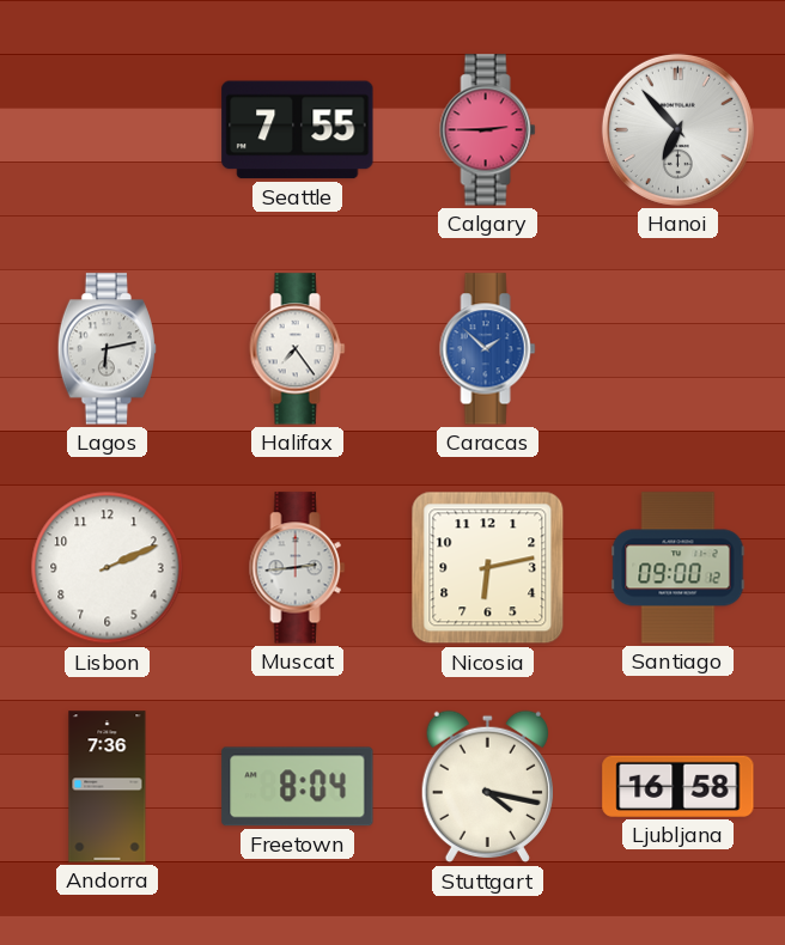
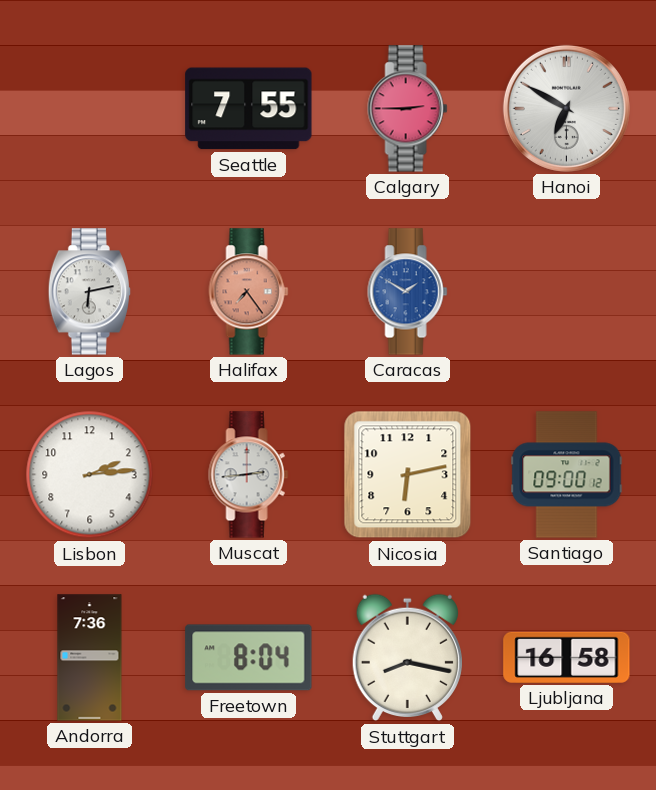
Hanoi: 6:53 -> 6:50
Halifax dial: white -> salmon
Caracas: 1:52 -> 1:50
Lisbon: 2:11 -> 2:14
Stuttgart: 4:17 -> 8:17
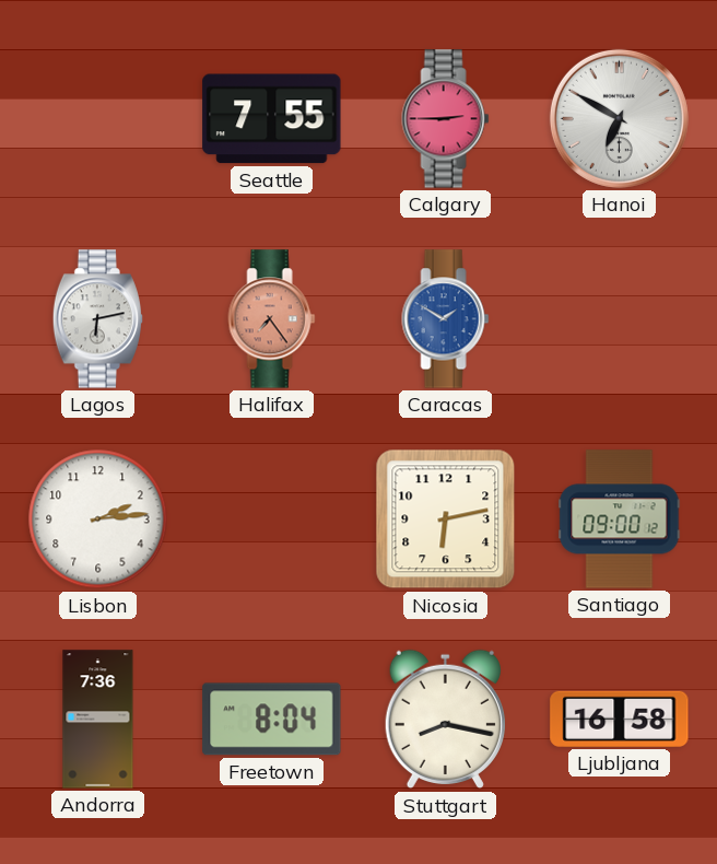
Muscat: 2:44 -> none
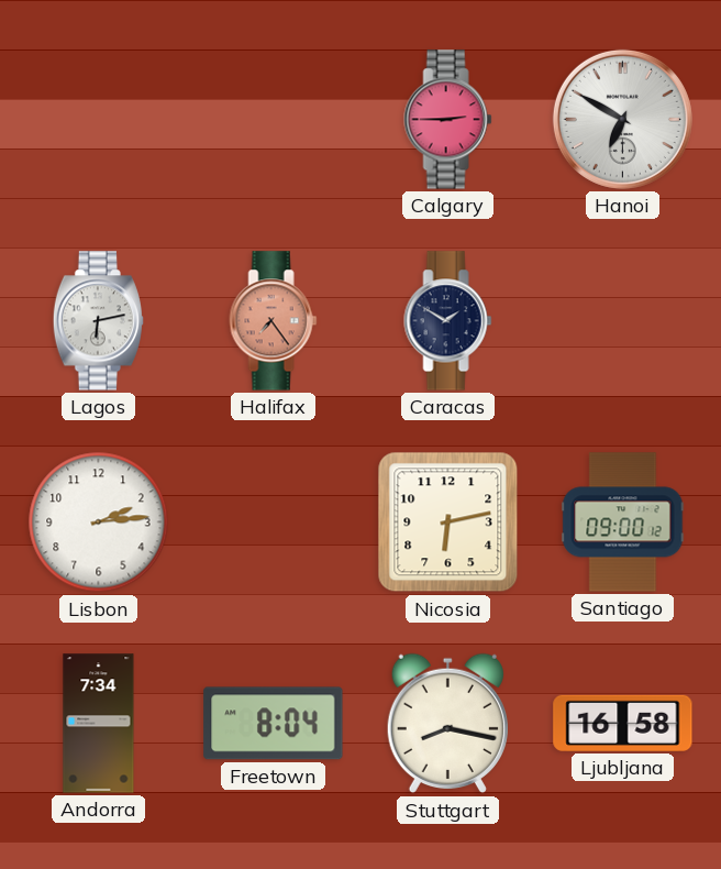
Seattle: 7:55 -> none
Caracas dial: blue -> navy
Andorra: 7:36 -> 7:34
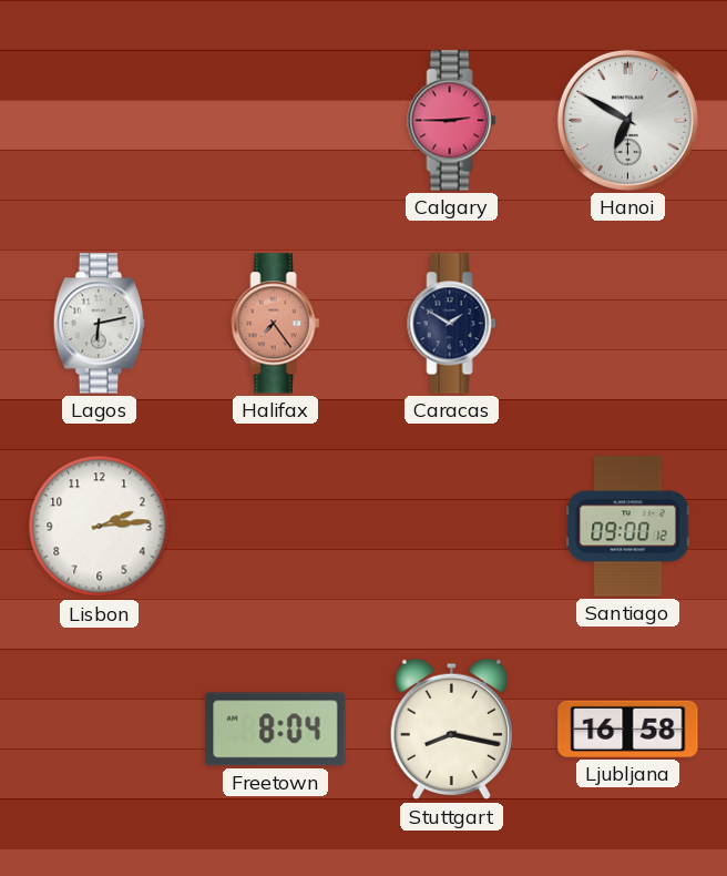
Nicosia: 6:13 -> none
Andorra: 7:34 -> none
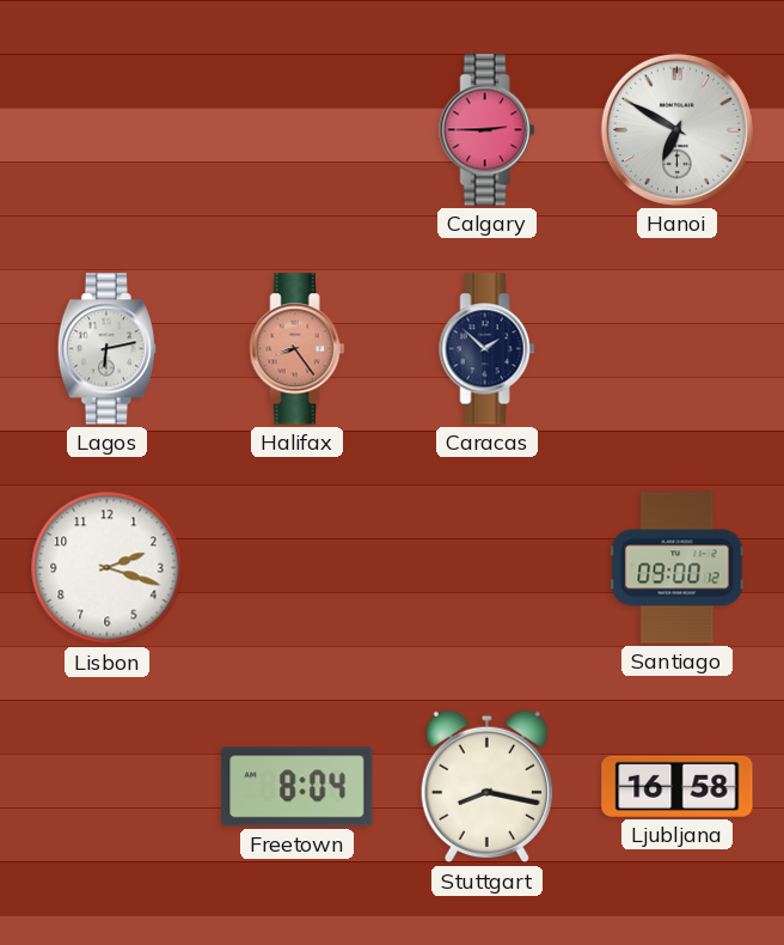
Halifax: 7:24 -> 8:24
Caracas: 1:50 -> 1:52
Lisbon: 2:14 -> 2:18
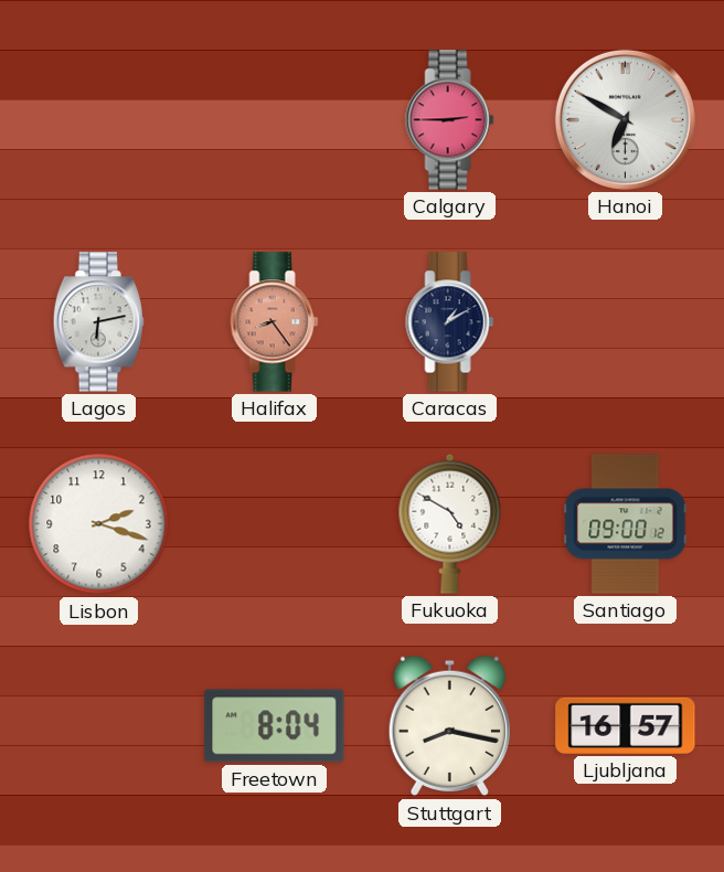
Caracas: 1:52 -> 1:10
Fukuoka: none -> 4:50
Ljubljana: 16:58 -> 16:57
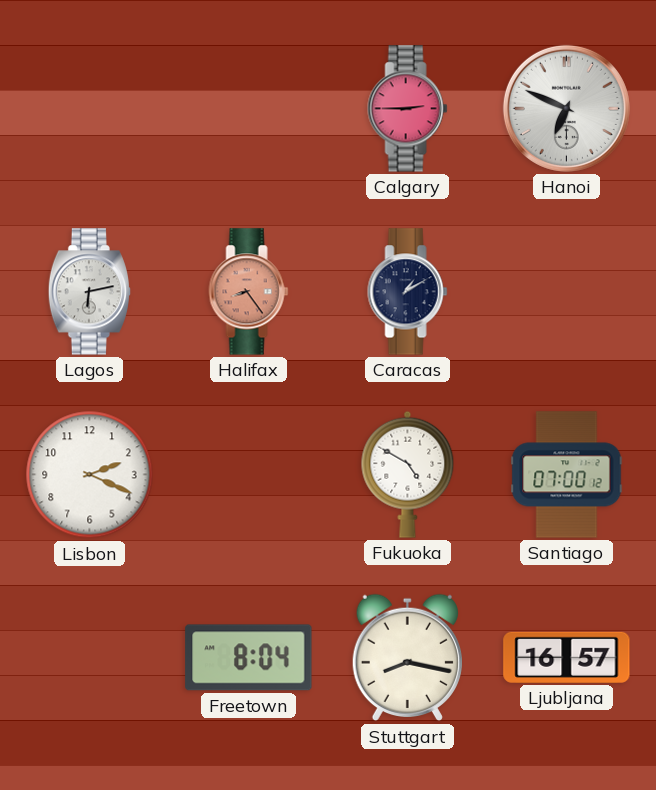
Hanoi: 6:50 -> 6:49
Lisbon: 2:18 -> 2:19
Santiago: 09:00 -> 07:00
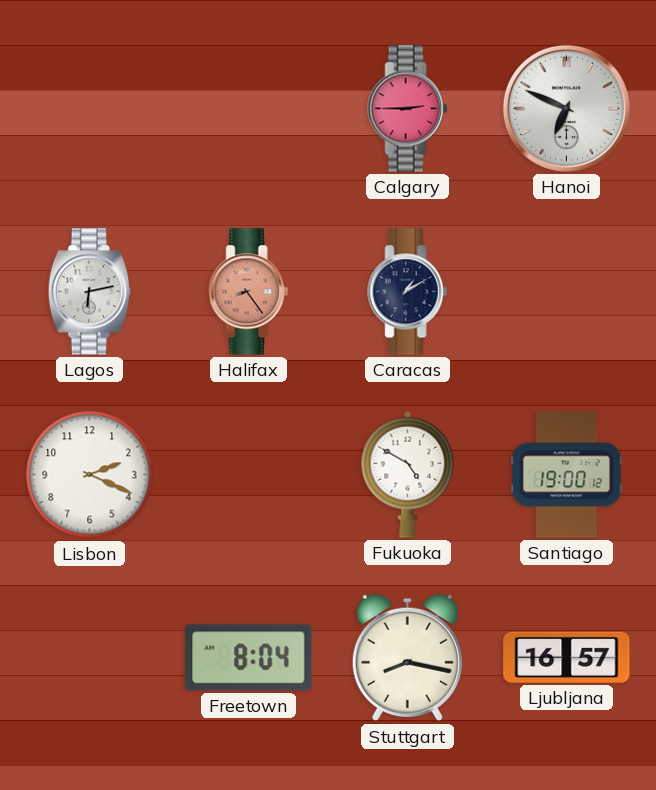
Santiago: 07:00 -> 19:00
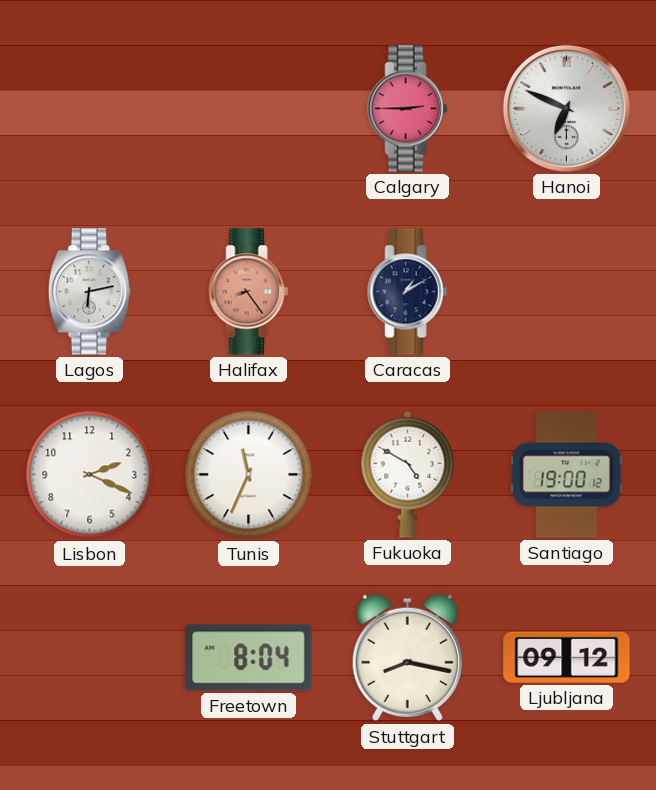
Tunis: none -> 11:34
Ljubljana: 16:57 -> 09:12
